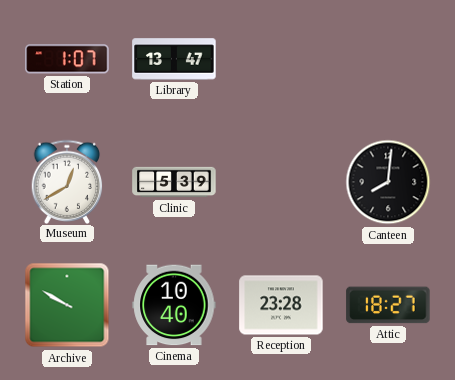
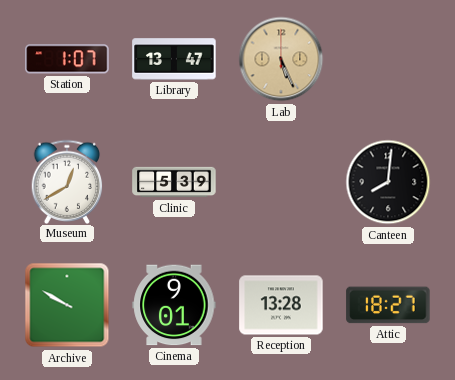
Lab: none -> 5:26
Cinema: 10:40 -> 9:01
Reception: 23:28 -> 13:28
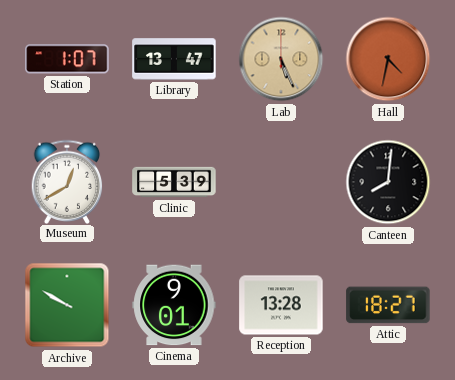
Hall: none -> 4:32
